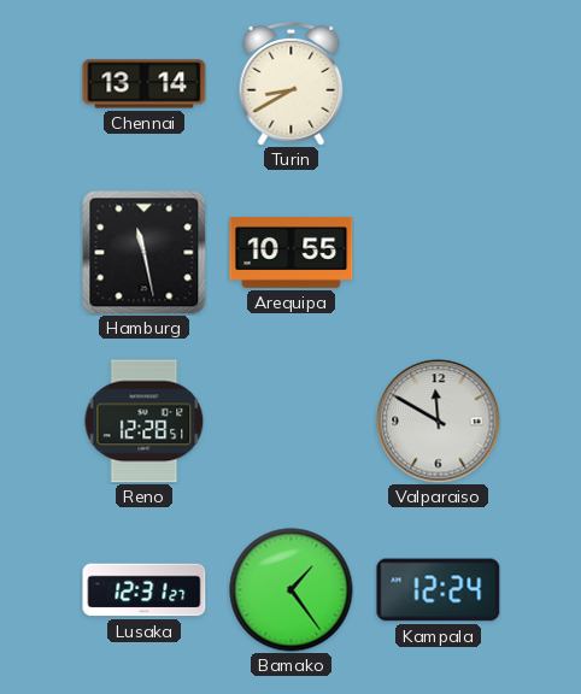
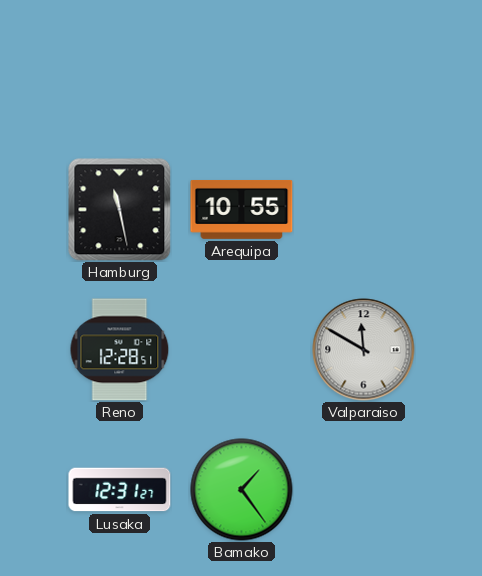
Chennai: 13:14 -> none
Turin: 8:40 -> none
Kampala: 12:24 -> none
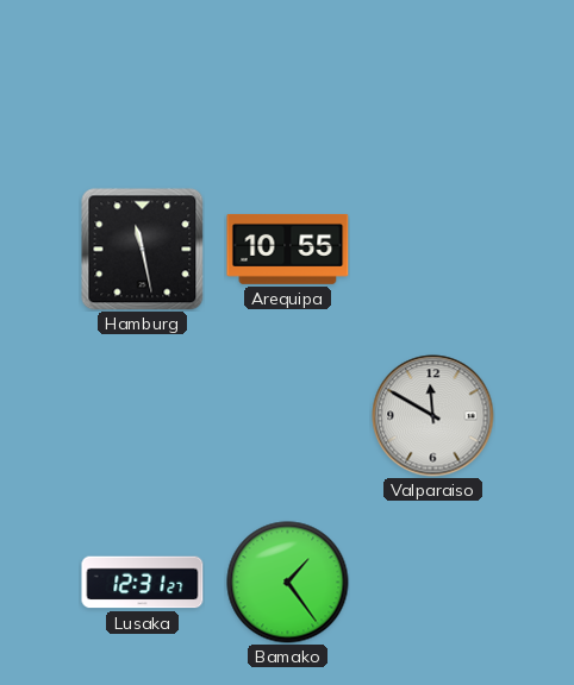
Reno: 12:28 -> none
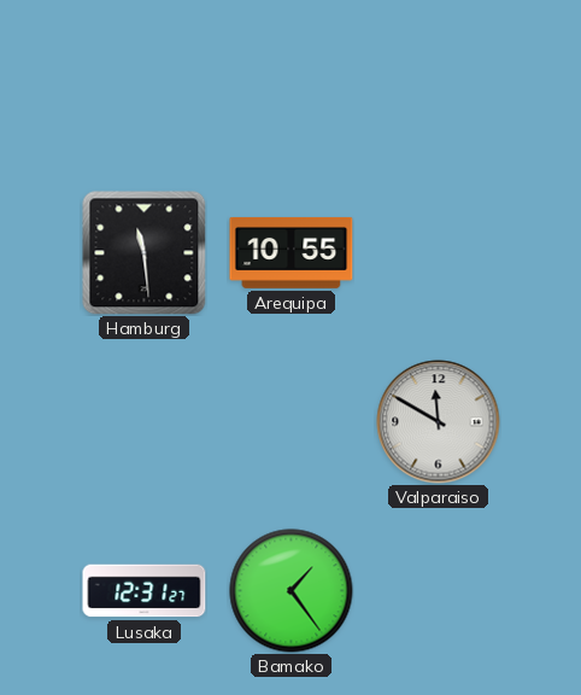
Hamburg: 11:28 -> 11:29
